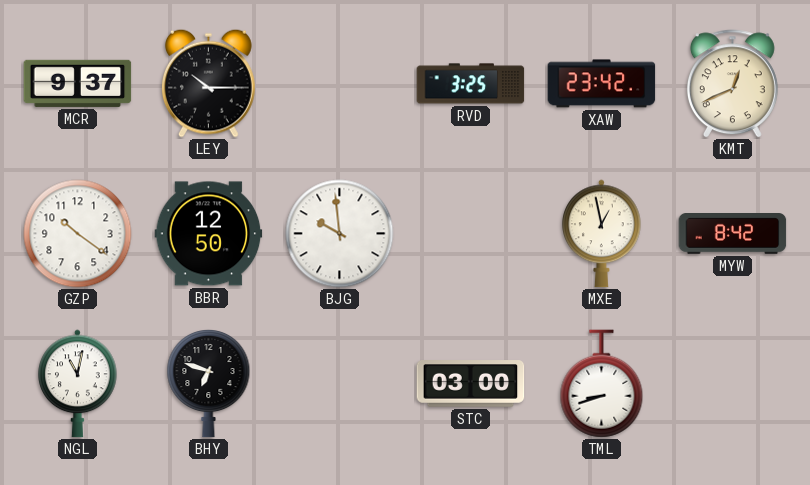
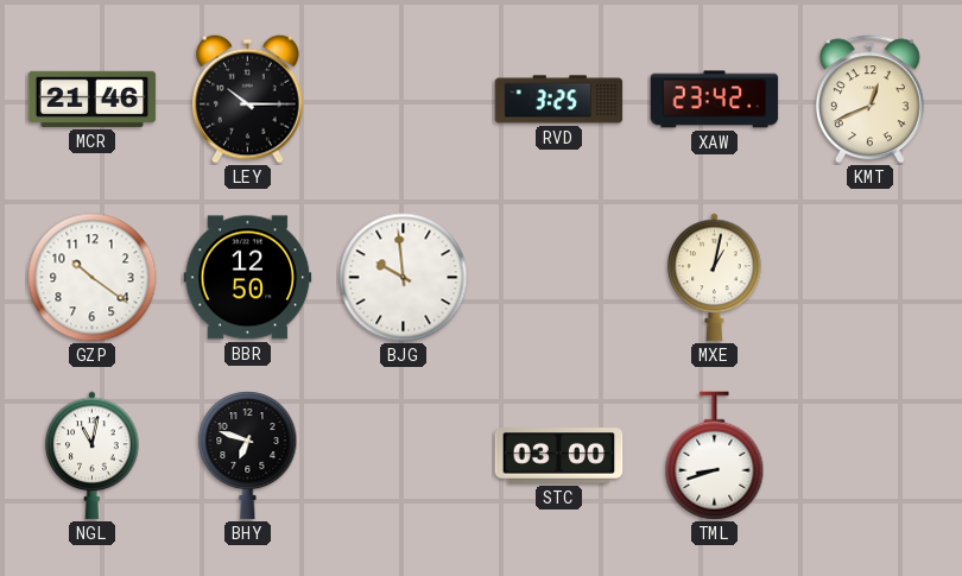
MCR: 9:37 -> 21:46
MXE: 12:58 -> 1:02
MYW: 8:42 -> none
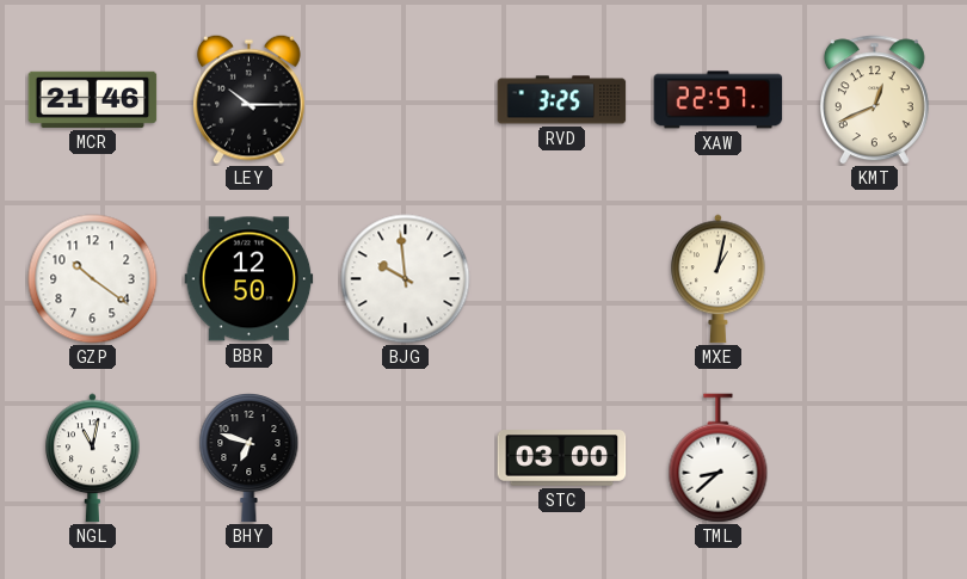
XAW: 23:42 -> 22:57
TML: 8:42 -> 8:38
